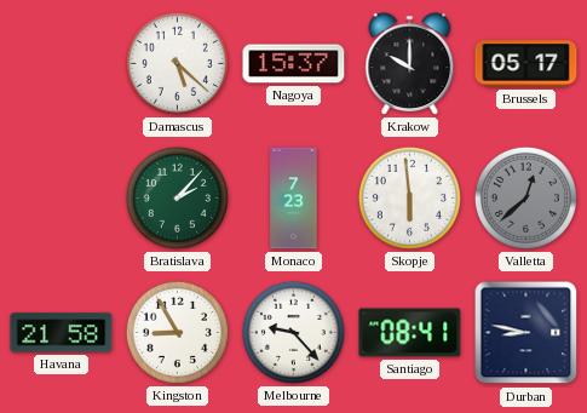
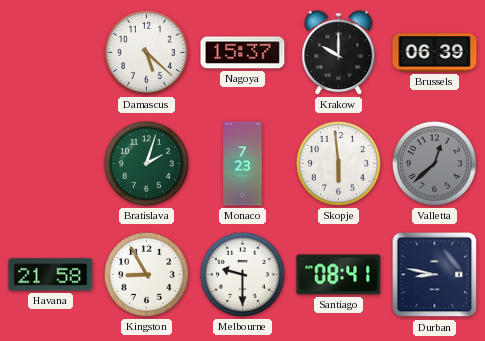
Brussels: 05:17 -> 06:39
Bratislava: 2:07 -> 2:03
Melbourne: 9:23 -> 9:30
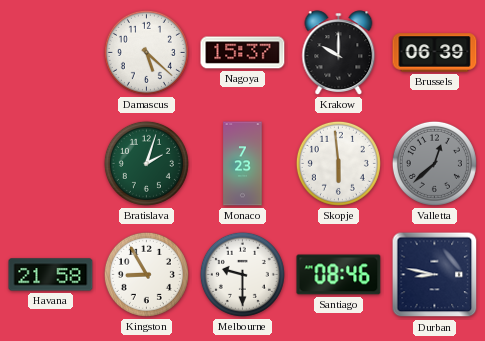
Santiago: 08:41 -> 08:46
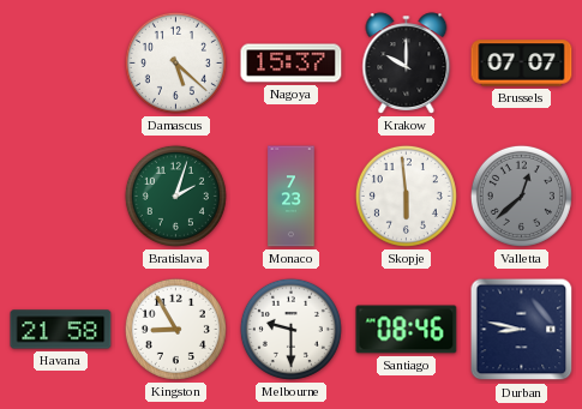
Brussels: 06:39 -> 07:07
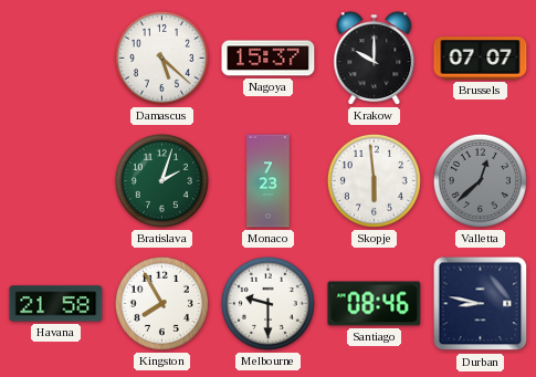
Kingston: 8:55 -> 7:55
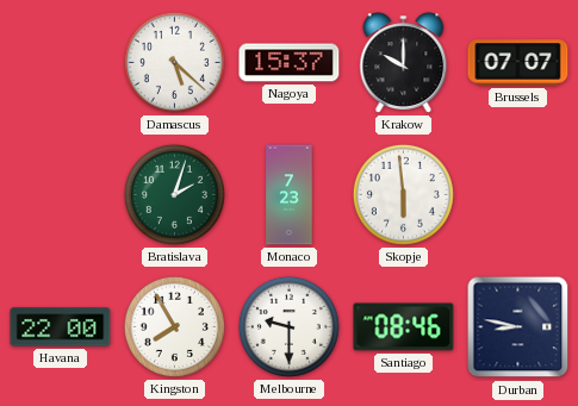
Valletta: 12:38 -> none
Havana: 21:58 -> 22:00
